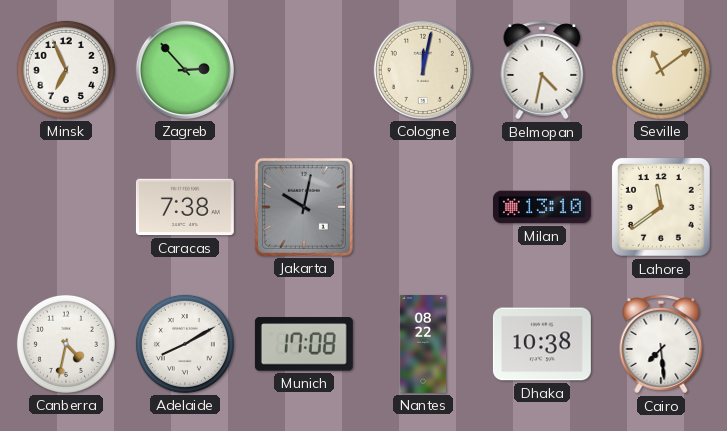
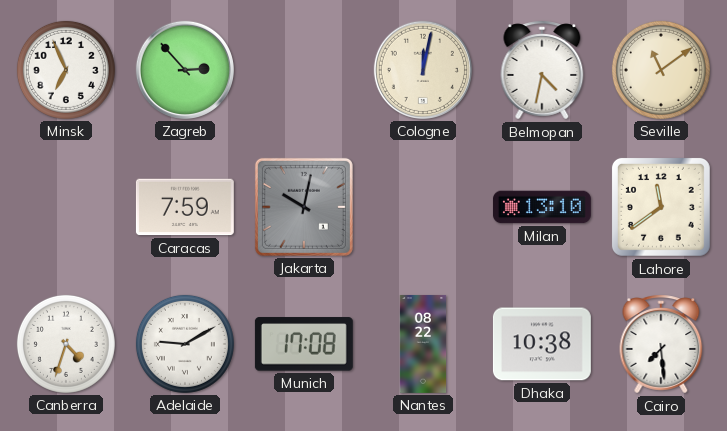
Caracas: 7:38 -> 7:59
Canberra: 4:32 -> 4:33
Adelaide: 8:10 -> 9:10
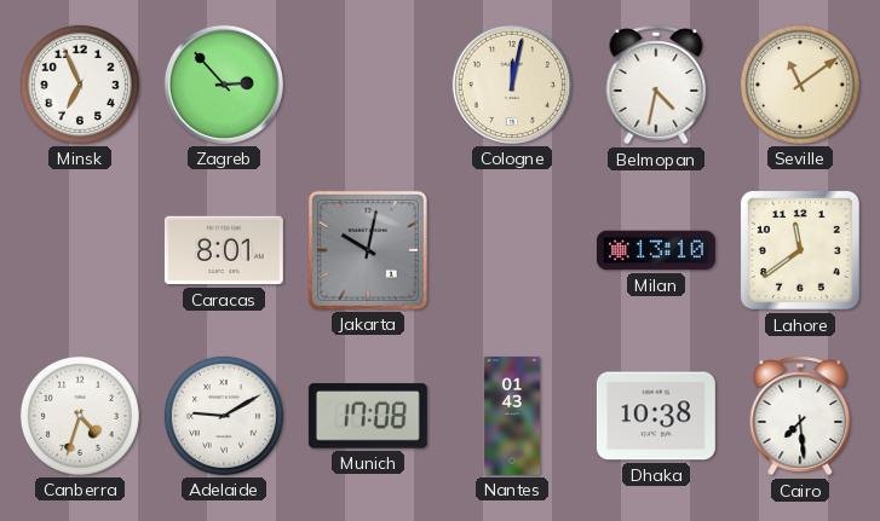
Caracas: 7:59 -> 8:01
Nantes: 08:22 -> 01:43
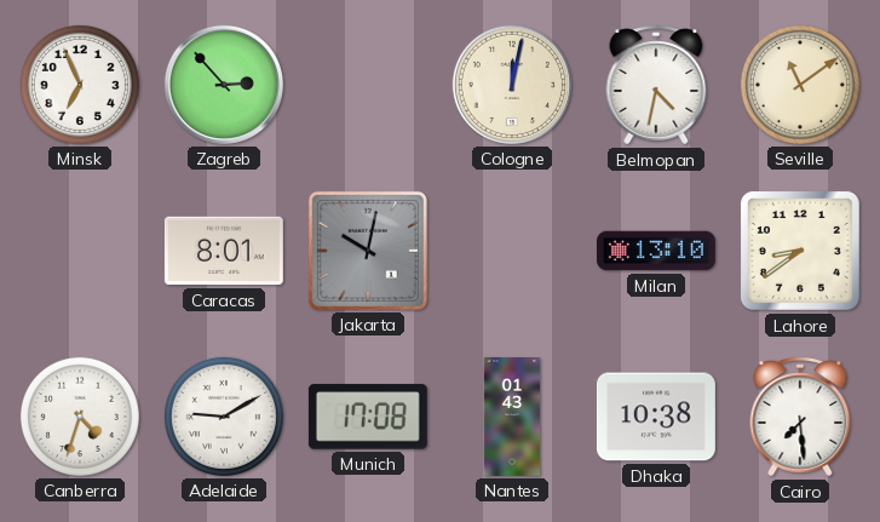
Lahore: 11:39 -> 8:39
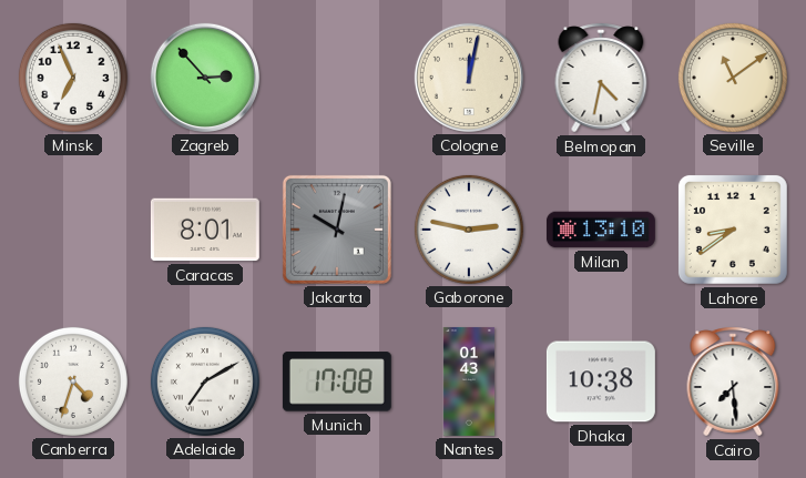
Gaborone: none -> 2:47
Adelaide: 9:10 -> 7:10
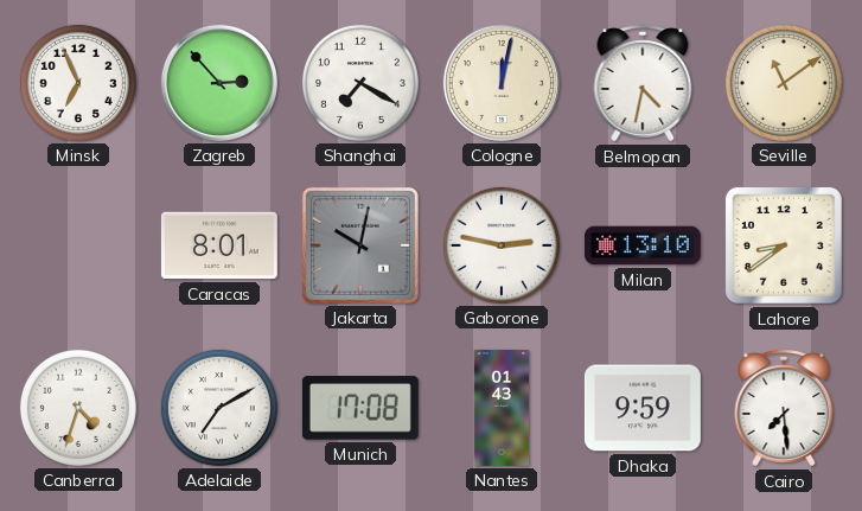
Shanghai: none -> 7:20
Dhaka: 10:38 -> 9:59
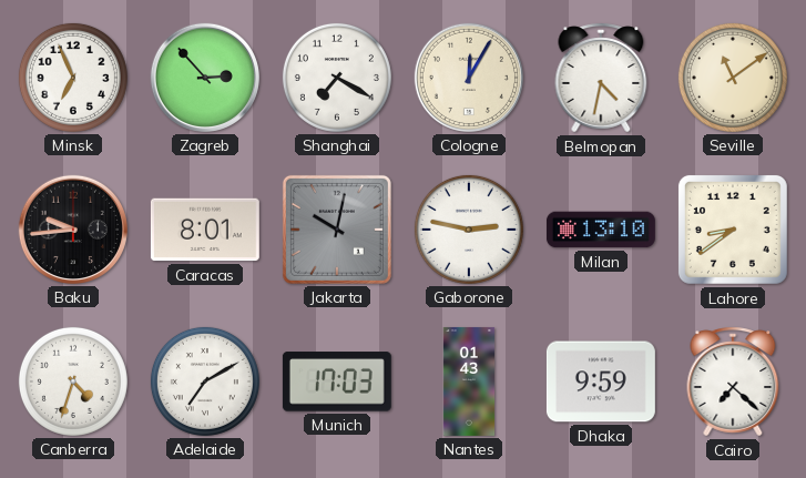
Cologne: 12:02 -> 12:05
Baku: none -> 9:44
Munich: 17:08 -> 17:03
Cairo: 7:29 -> 7:22
